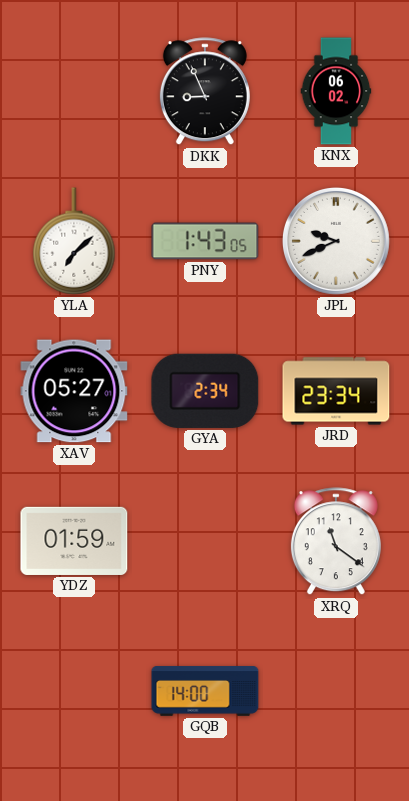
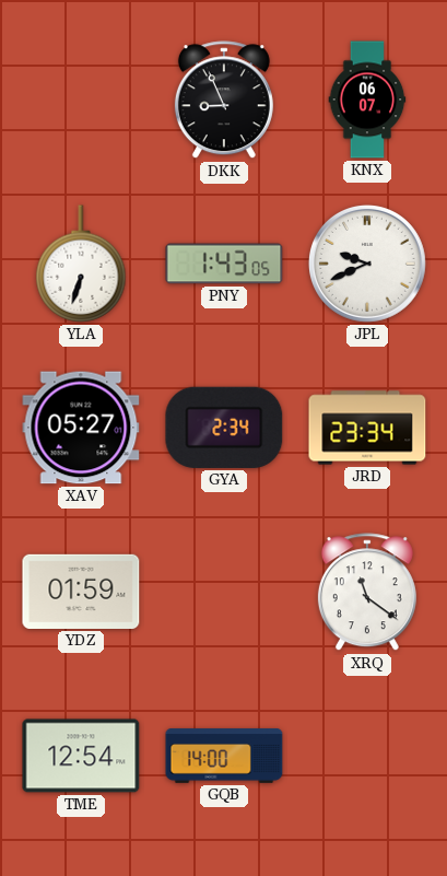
KNX: 06:02 -> 06:07
YLA: 7:08 -> 6:33
TME: none -> 12:54
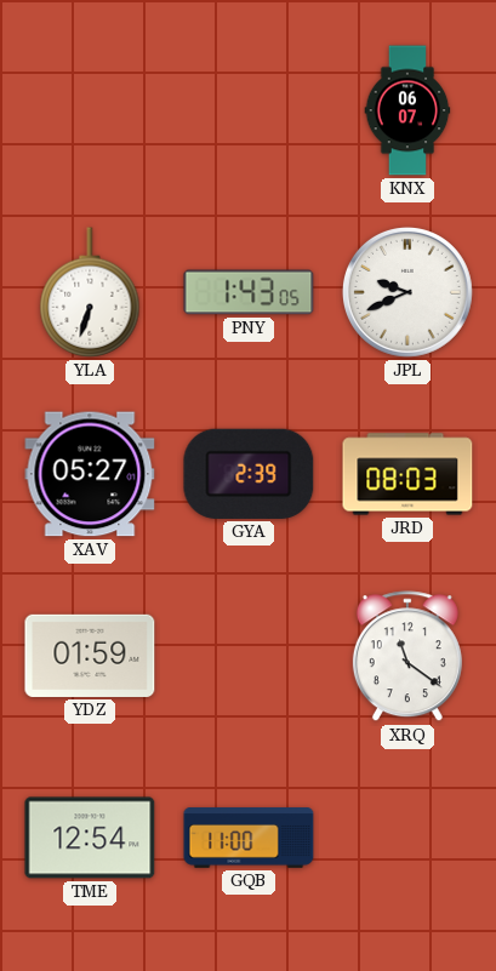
DKK: 8:56 -> none
GYA: 2:34 -> 2:39
JRD: 23:34 -> 08:03
GQB: 14:00 -> 11:00
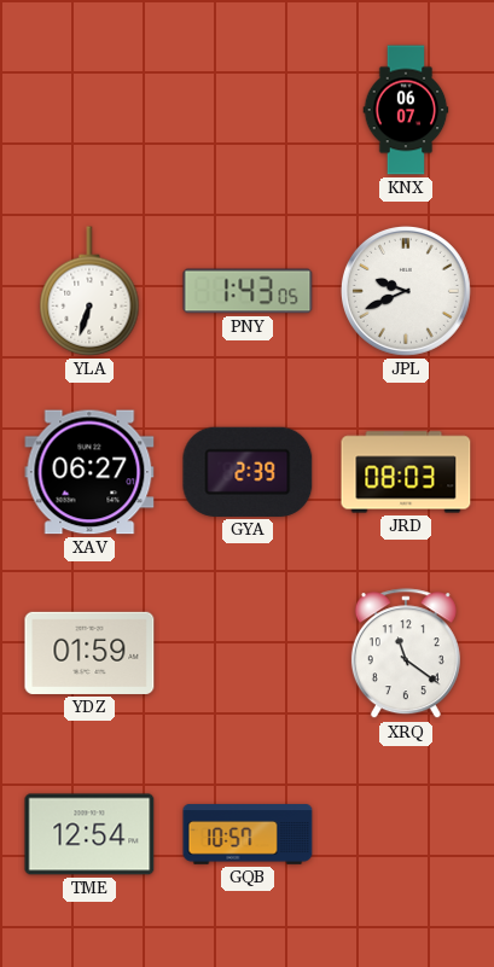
XAV: 05:27 -> 06:27
GQB: 11:00 -> 10:57
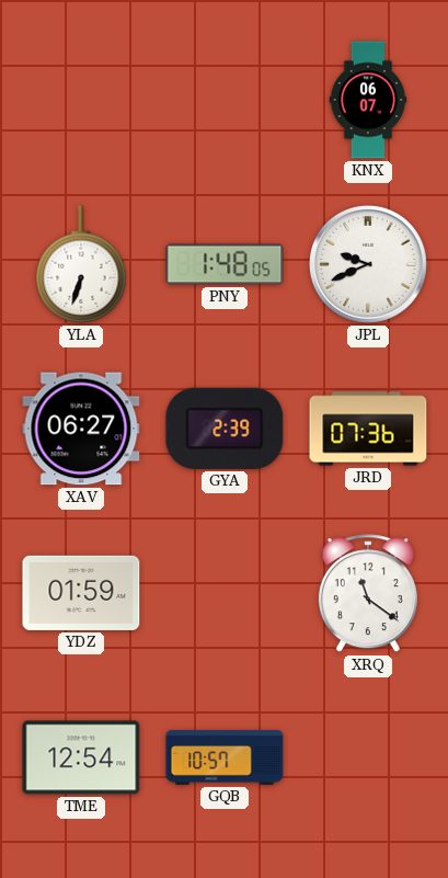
PNY: 1:43 -> 1:48
JRD: 08:03 -> 07:36
